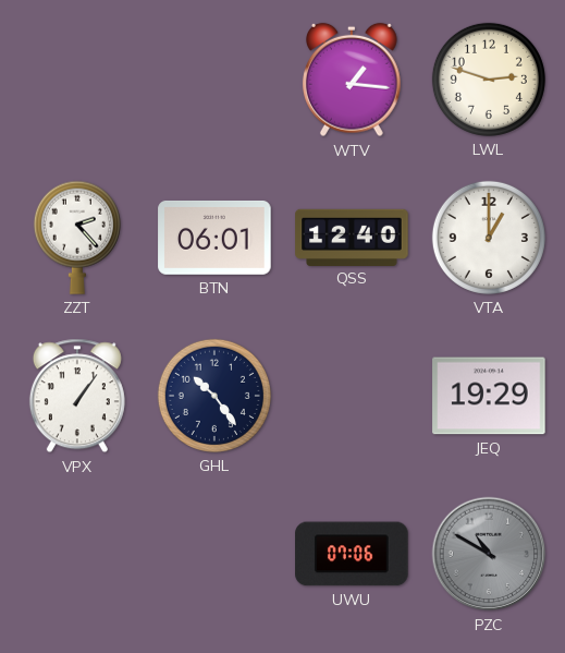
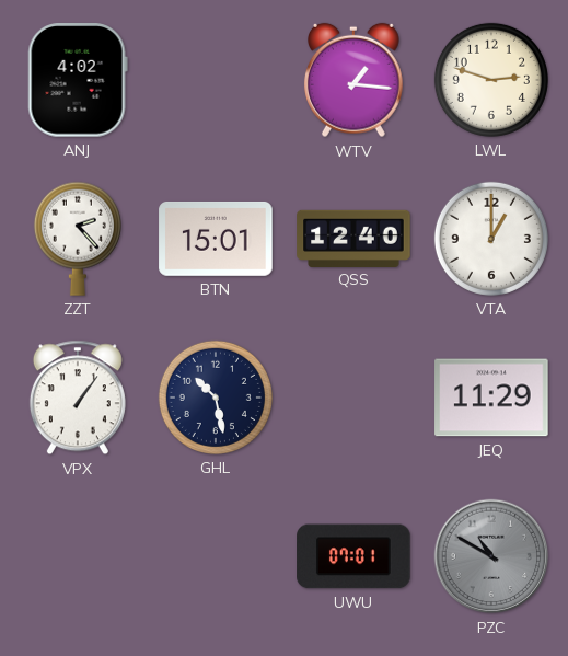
ANJ: none -> 4:02
BTN: 06:01 -> 15:01
GHL: 10:24 -> 10:28
JEQ: 19:29 -> 11:29
UWU: 07:06 -> 07:01
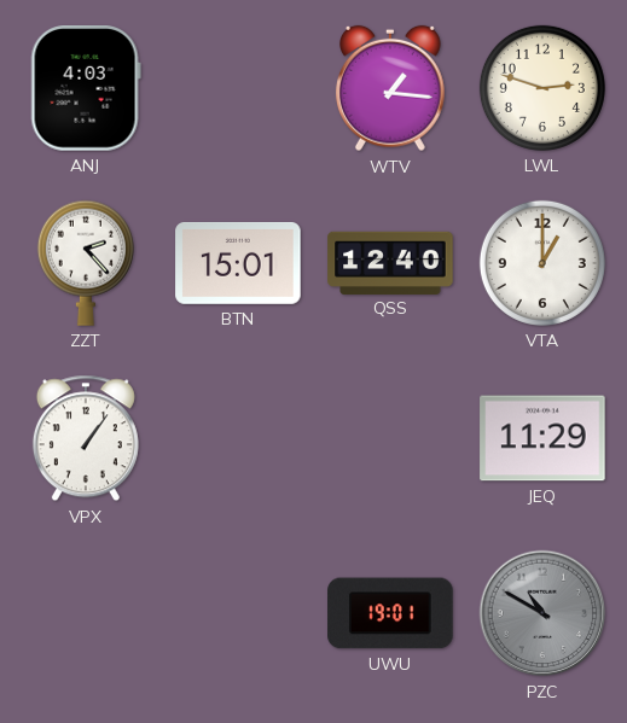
ANJ: 4:02 -> 4:03
GHL: 10:28 -> none
UWU: 07:01 -> 19:01
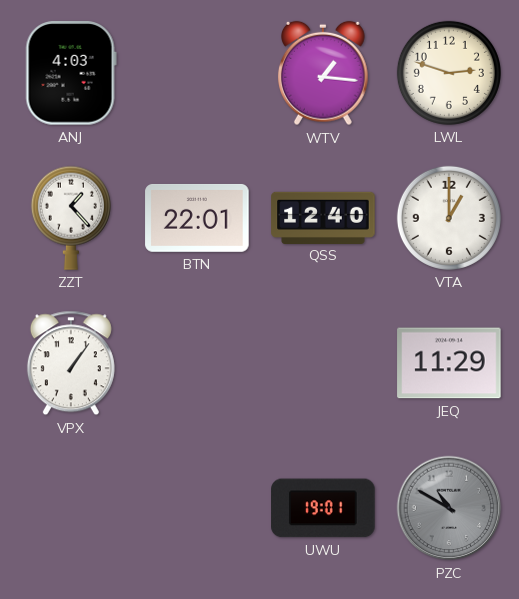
ZZT: 2:23 -> 1:23
BTN: 15:01 -> 22:01
